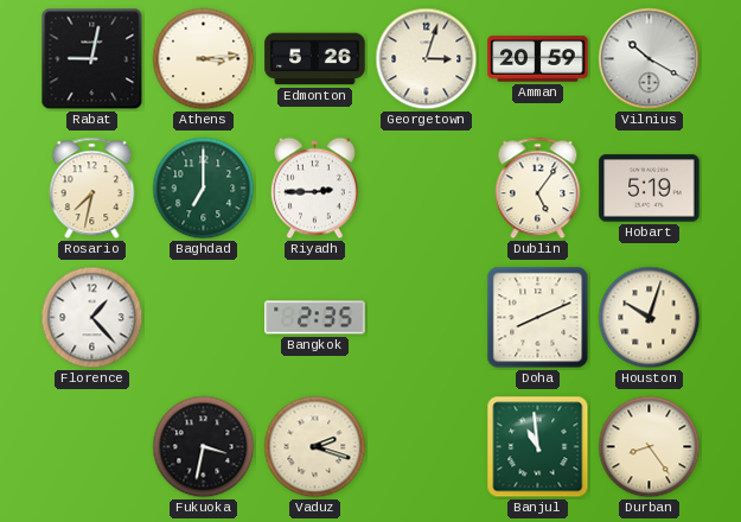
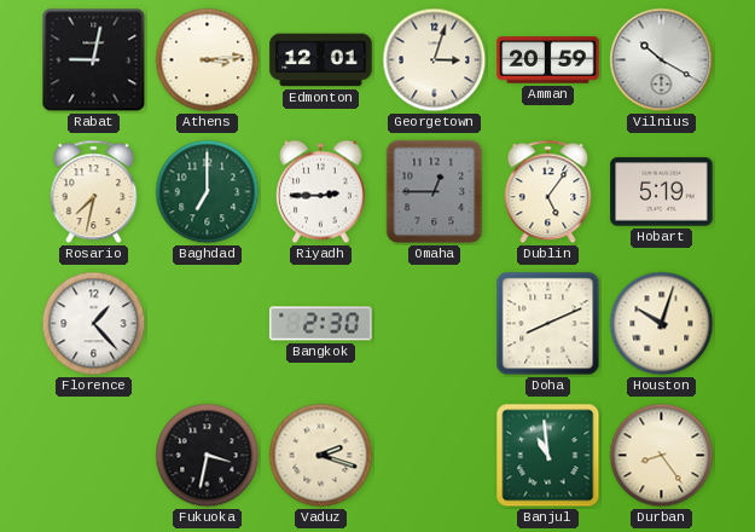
Edmonton: 5:26 -> 12:01
Omaha: none -> 12:45
Bangkok: 2:35 -> 2:30
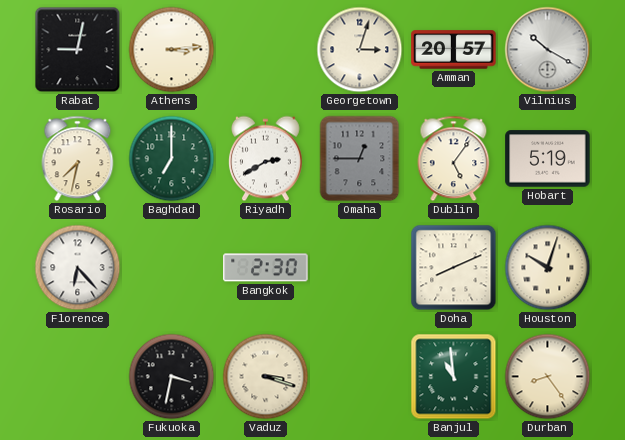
Edmonton: 12:01 -> none
Amman: 20:59 -> 20:57
Riyadh: 2:45 -> 2:40
Florence: 1:23 -> 6:23
Vaduz: 2:18 -> 3:18
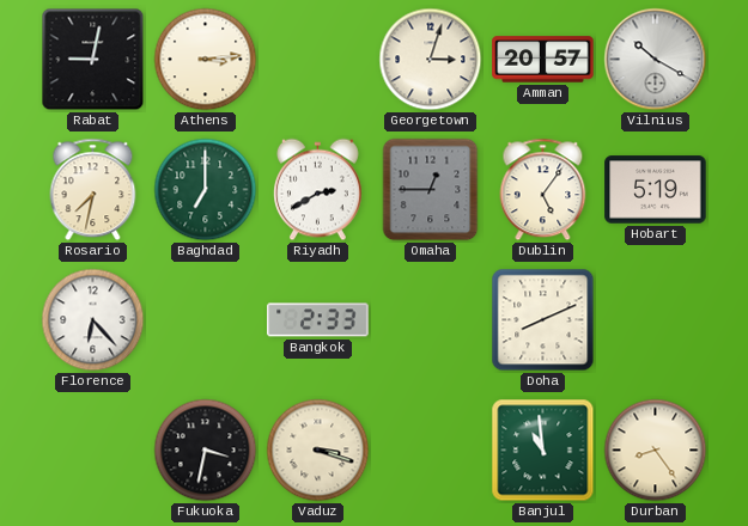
Bangkok: 2:30 -> 2:33
Houston: 10:03 -> none
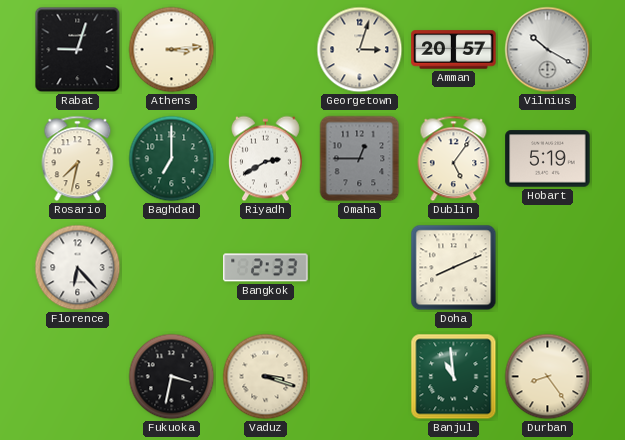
Rabat: 9:02 -> 9:03
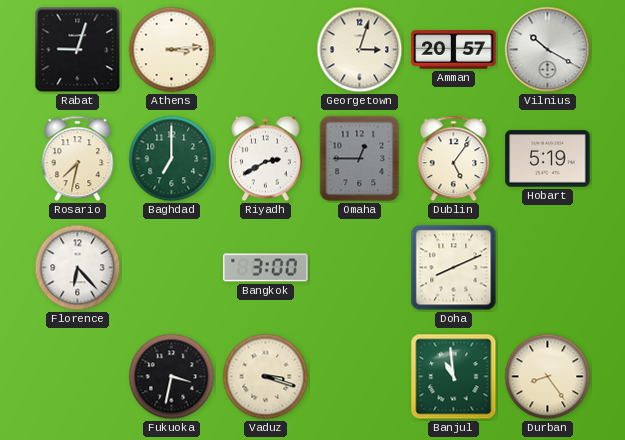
Bangkok: 2:33 -> 3:00
